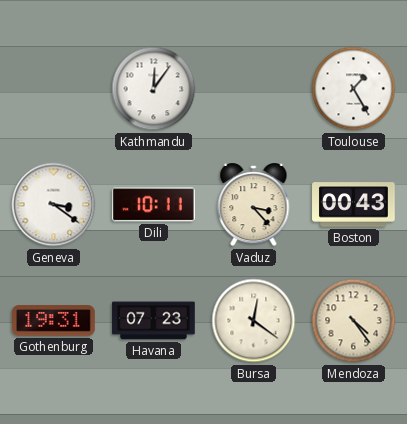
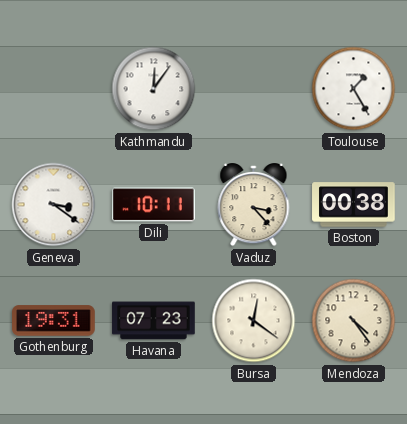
Boston: 00:43 -> 00:38
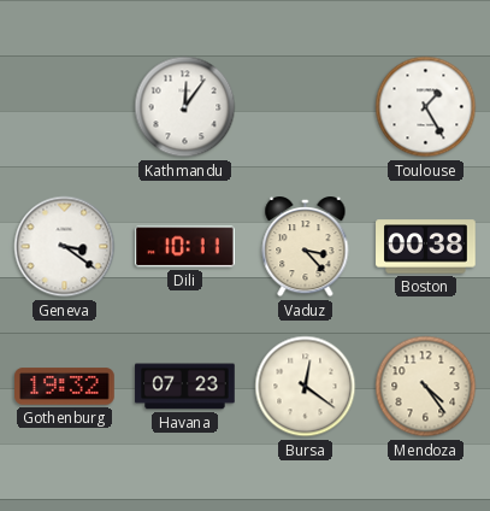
Gothenburg: 19:31 -> 19:32
